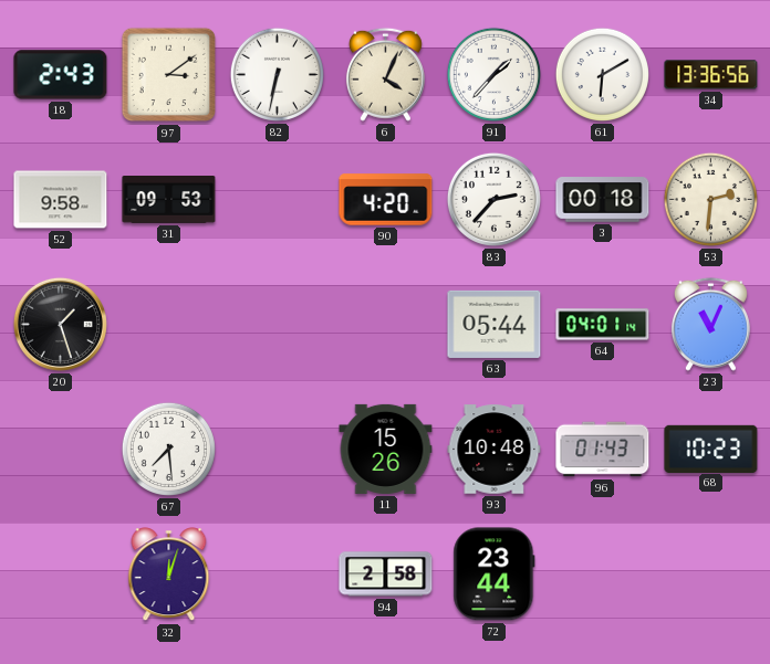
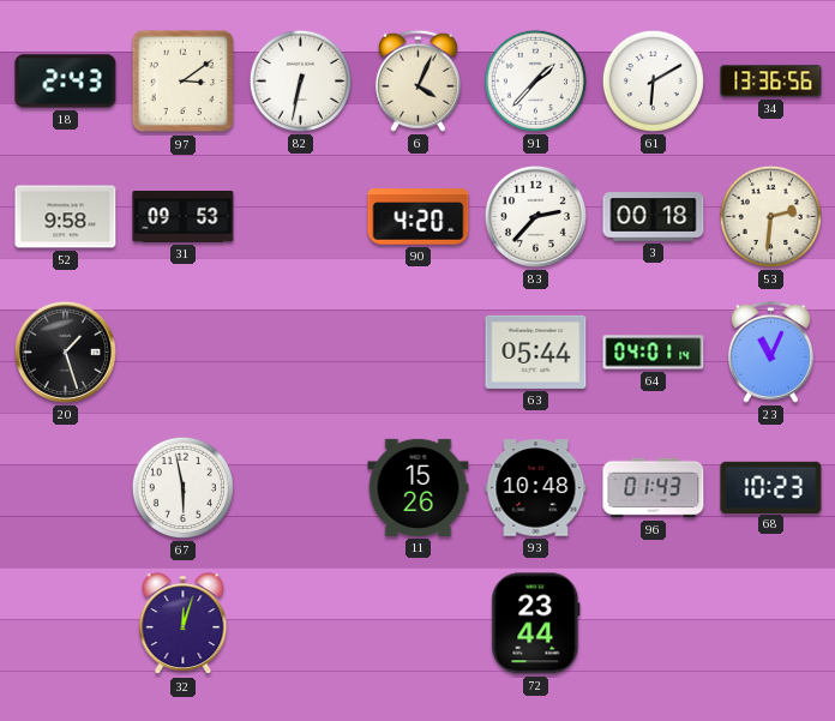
67: 7:29 -> 5:58
94: 2:58 -> none
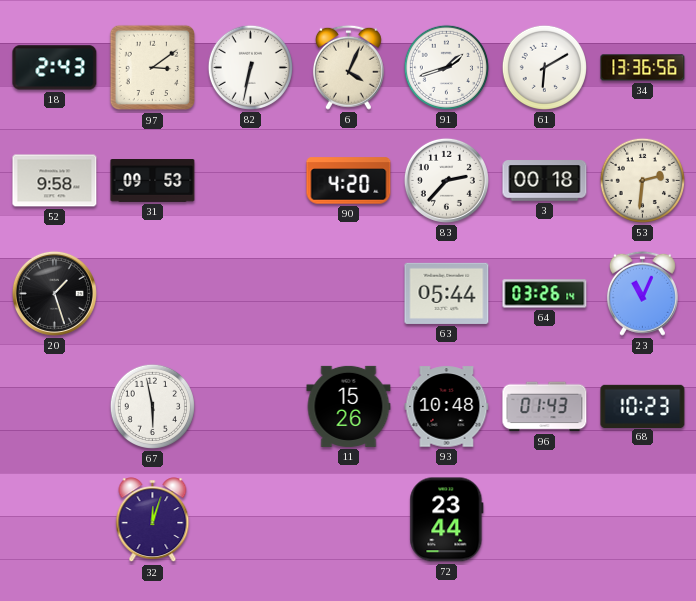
91: 1:37 -> 1:42
64: 04:01 -> 03:26
